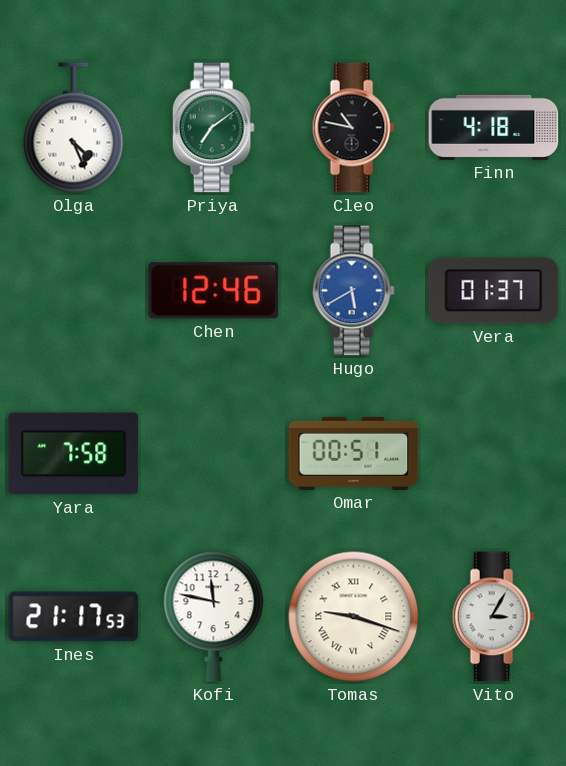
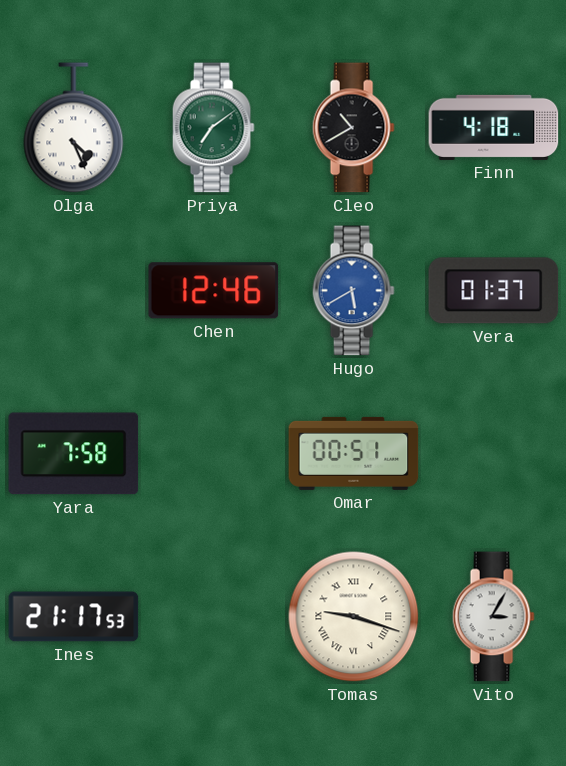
Cleo: 10:47 -> 10:40
Kofi: 11:47 -> none
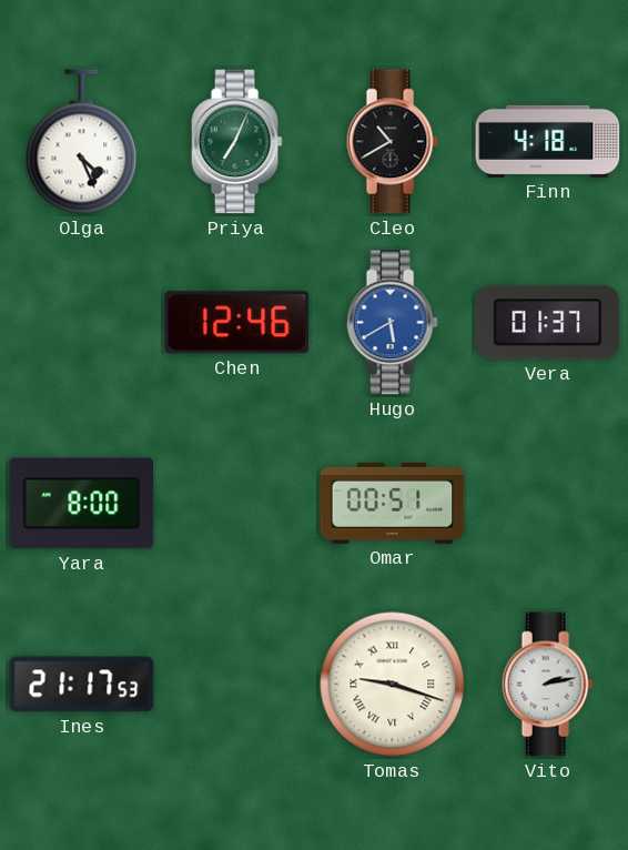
Priya: 7:09 -> 7:04
Yara: 7:58 -> 8:00
Vito: 3:05 -> 2:13
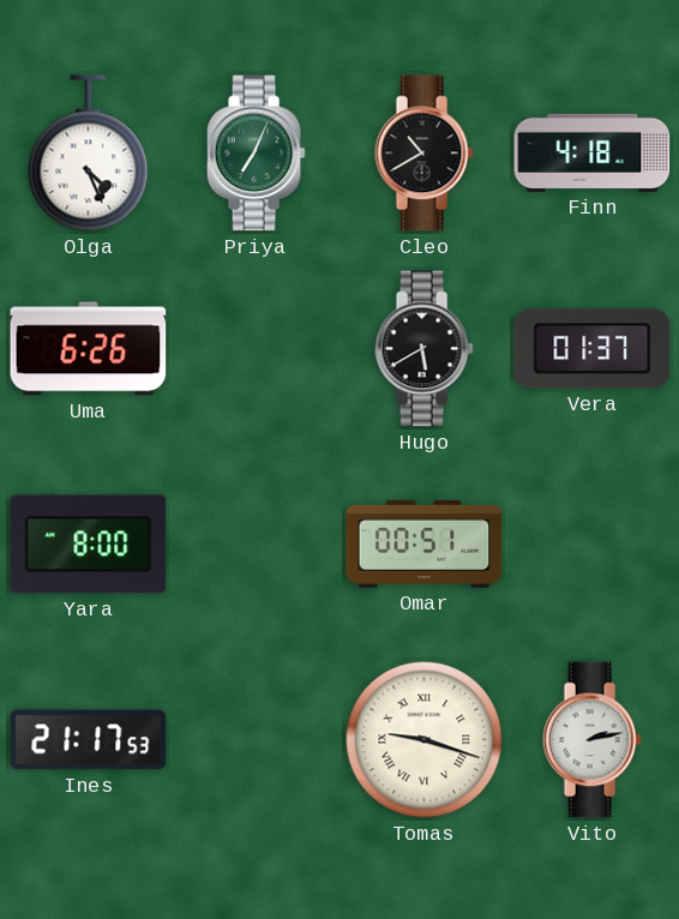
Uma: none -> 6:26
Chen: 12:46 -> none
Hugo dial: blue -> black
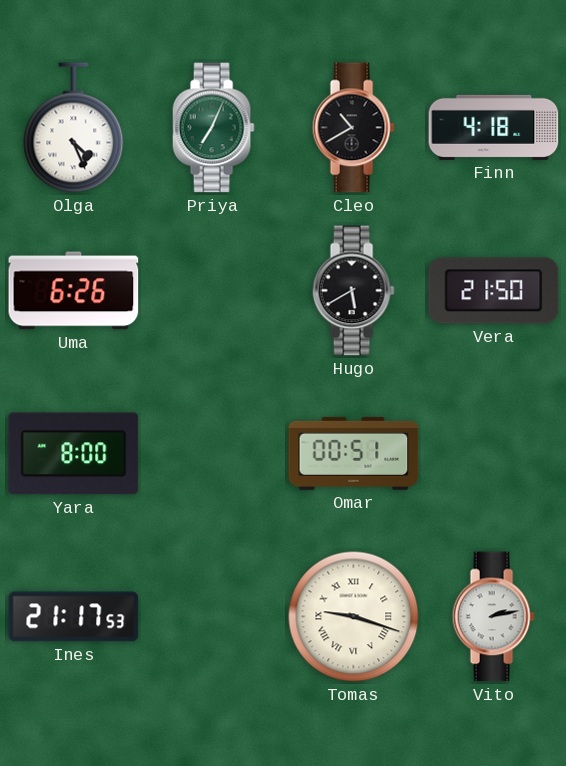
Vera: 01:37 -> 21:50
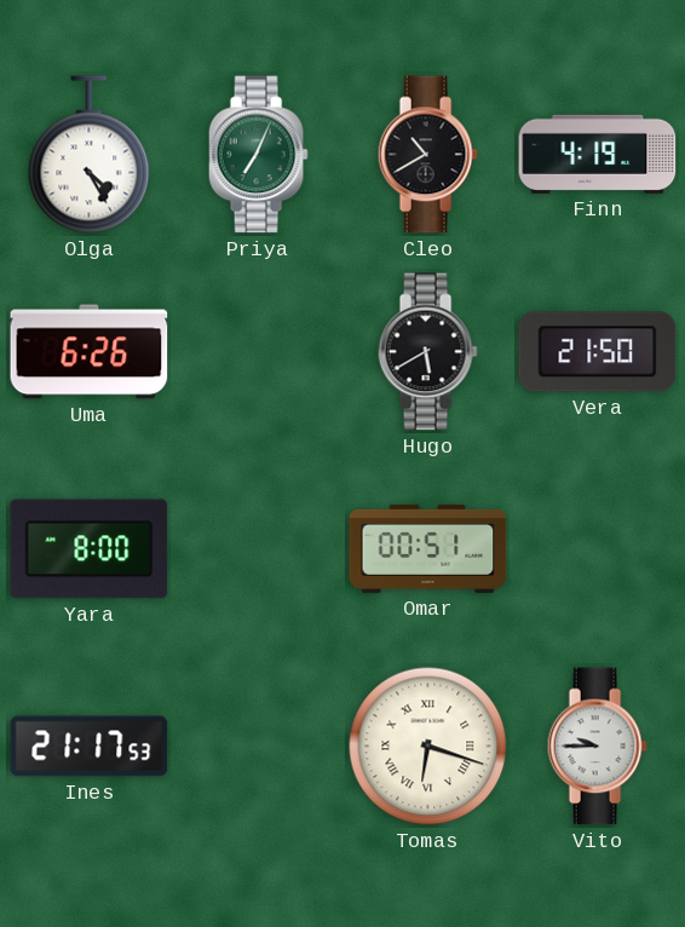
Olga: 4:26 -> 4:25
Finn: 4:18 -> 4:19
Tomas: 9:18 -> 6:18
Vito: 2:13 -> 9:45
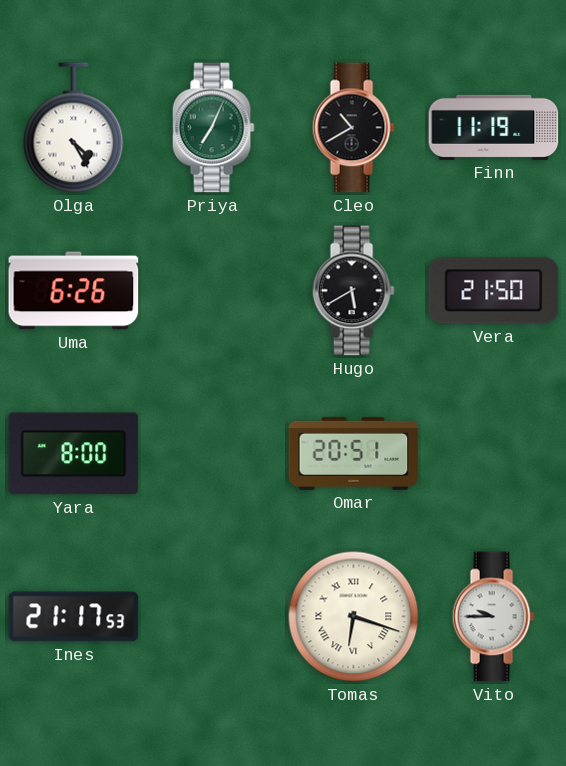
Finn: 4:19 -> 11:19
Omar: 00:51 -> 20:51
